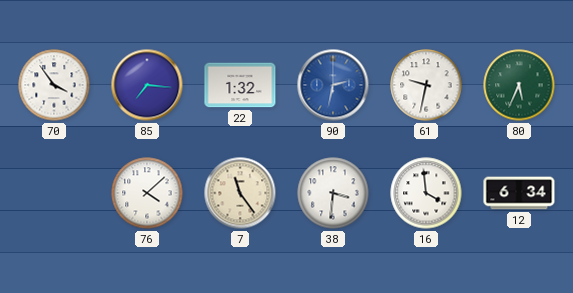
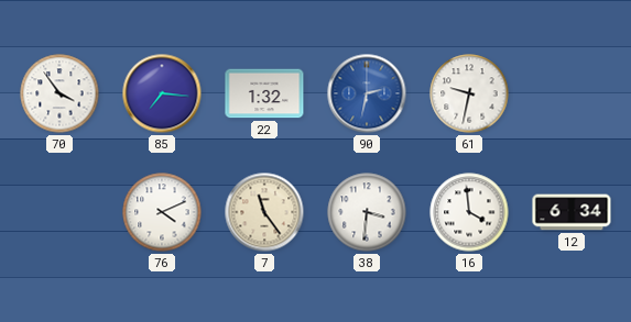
80: 5:34 -> none
76: 4:08 -> 4:11
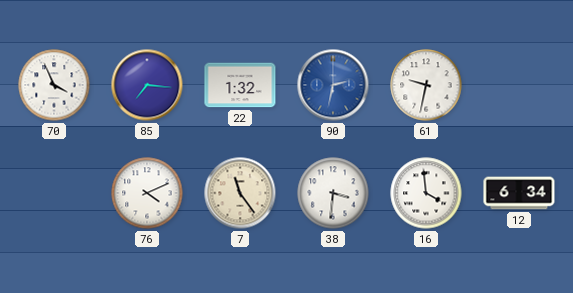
70: 3:54 -> 3:56
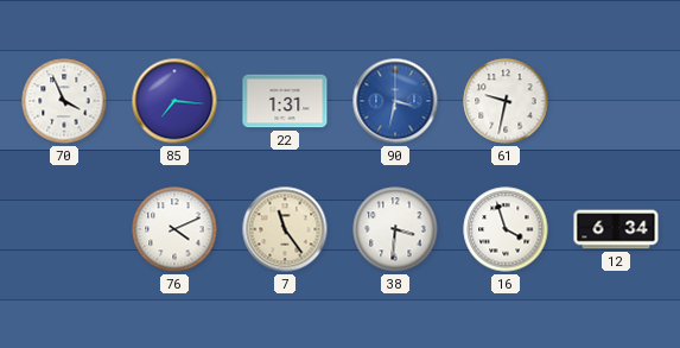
22: 1:32 -> 1:31
90: 2:32 -> 3:32
16: 3:59 -> 3:57
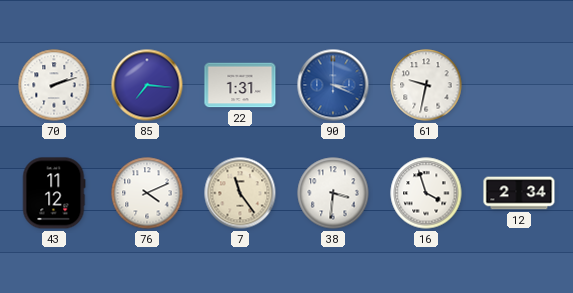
70: 3:56 -> 2:12
90: 3:32 -> 3:19
43: none -> 11:12
12: 6:34 -> 2:34
